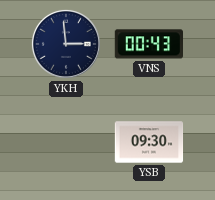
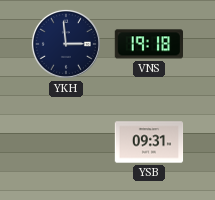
VNS: 00:43 -> 19:18
YSB: 09:30 -> 09:31
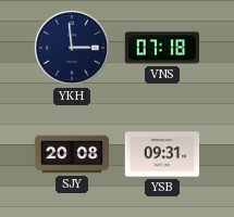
VNS: 19:18 -> 07:18
SJY: none -> 20:08
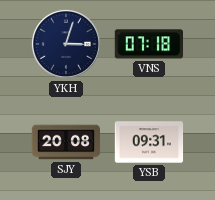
YKH: 2:59 -> 3:03
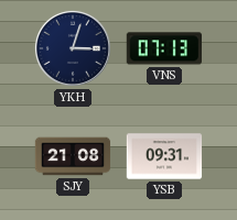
VNS: 07:18 -> 07:13
SJY: 20:08 -> 21:08
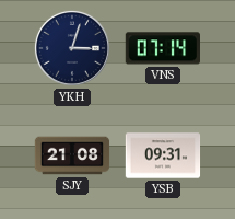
VNS: 07:13 -> 07:14
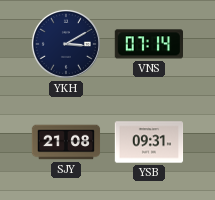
YKH: 3:03 -> 3:10
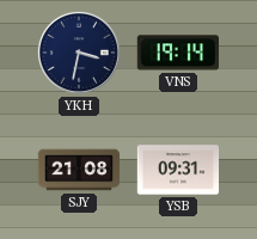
YKH: 3:10 -> 3:32
VNS: 07:14 -> 19:14
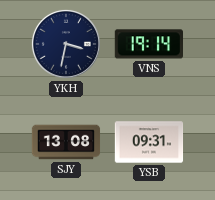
SJY: 21:08 -> 13:08
